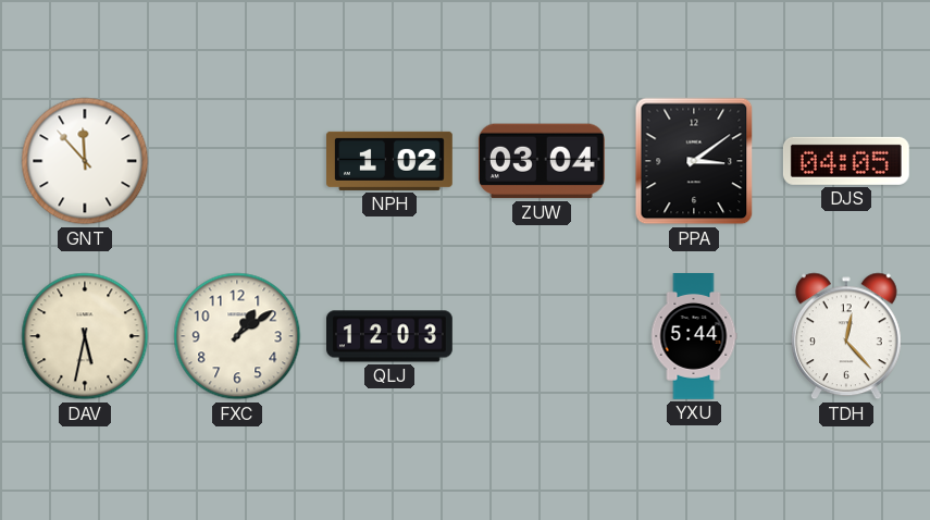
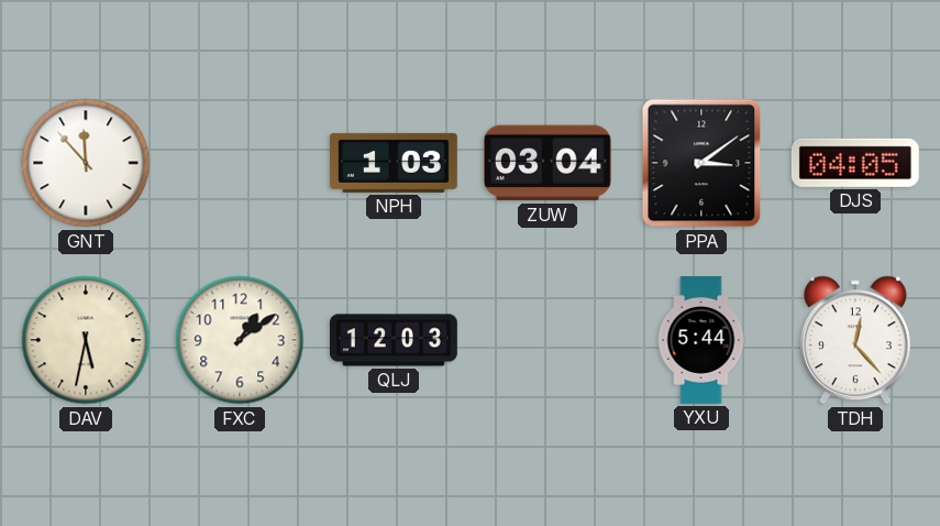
NPH: 1:02 -> 1:03
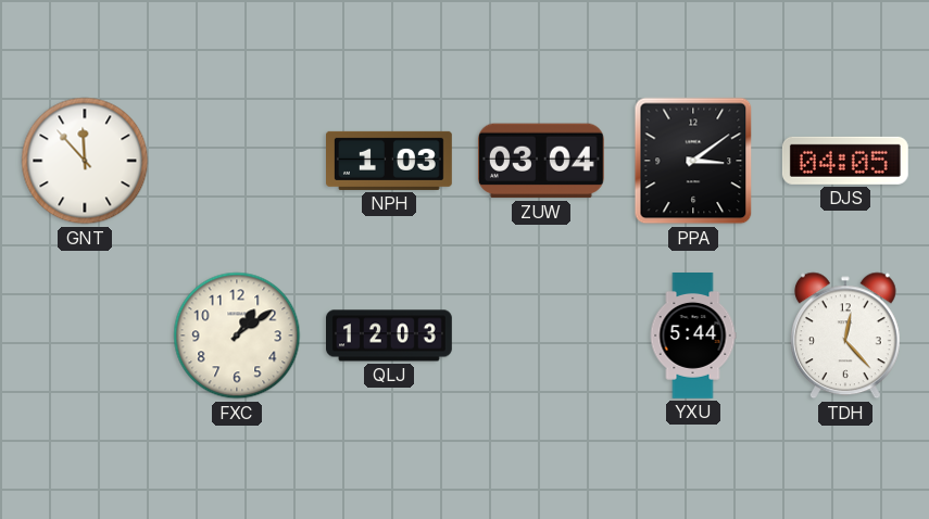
DAV: 5:32 -> none
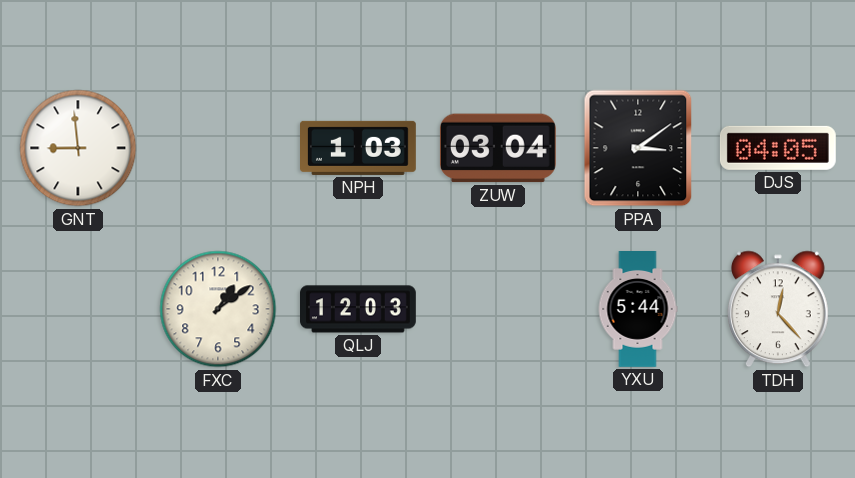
GNT: 11:53 -> 8:59
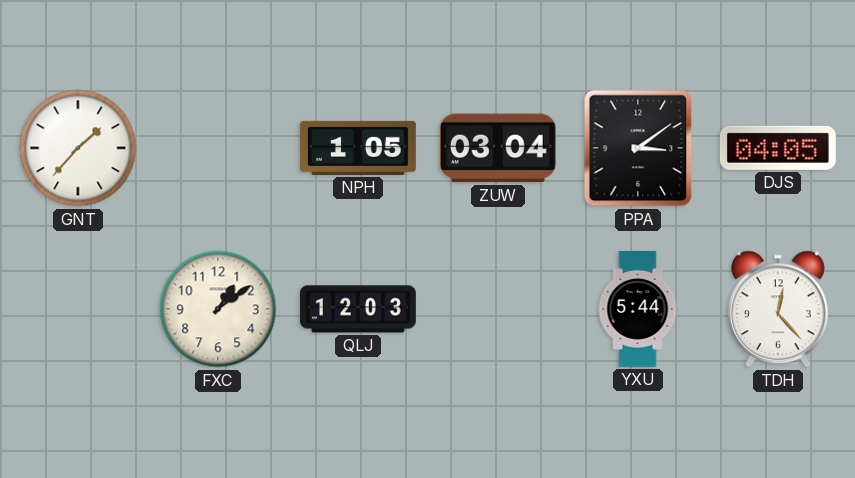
GNT: 8:59 -> 1:37
NPH: 1:03 -> 1:05
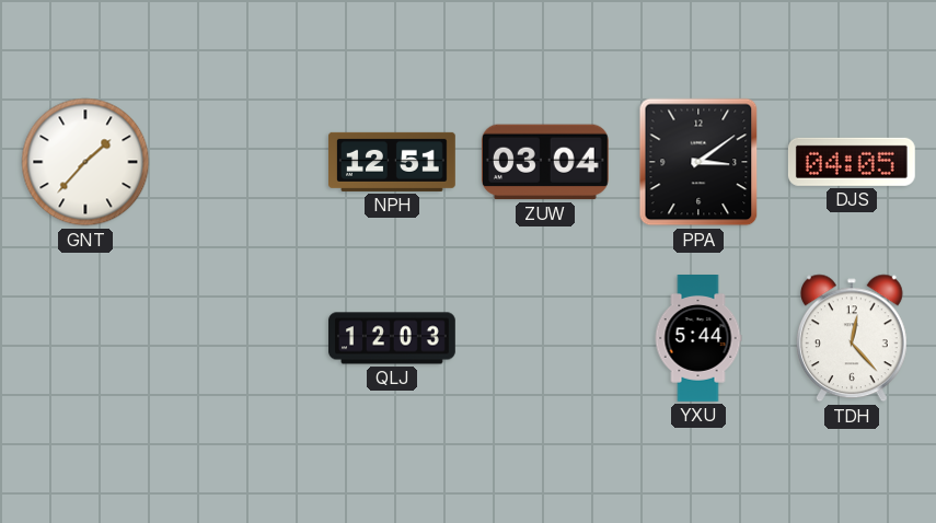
NPH: 1:05 -> 12:51
FXC: 1:09 -> none
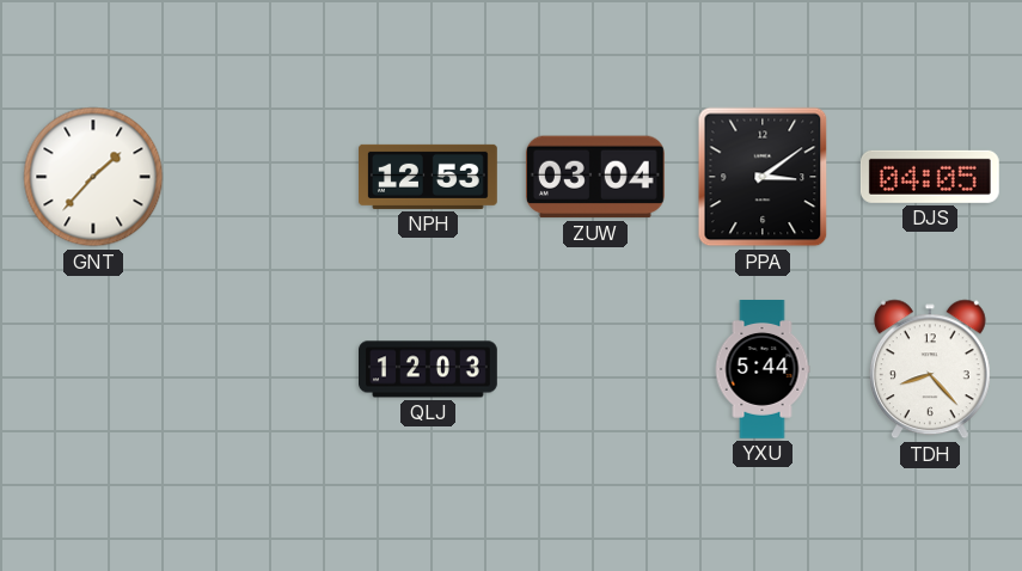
NPH: 12:51 -> 12:53
TDH: 12:23 -> 8:23
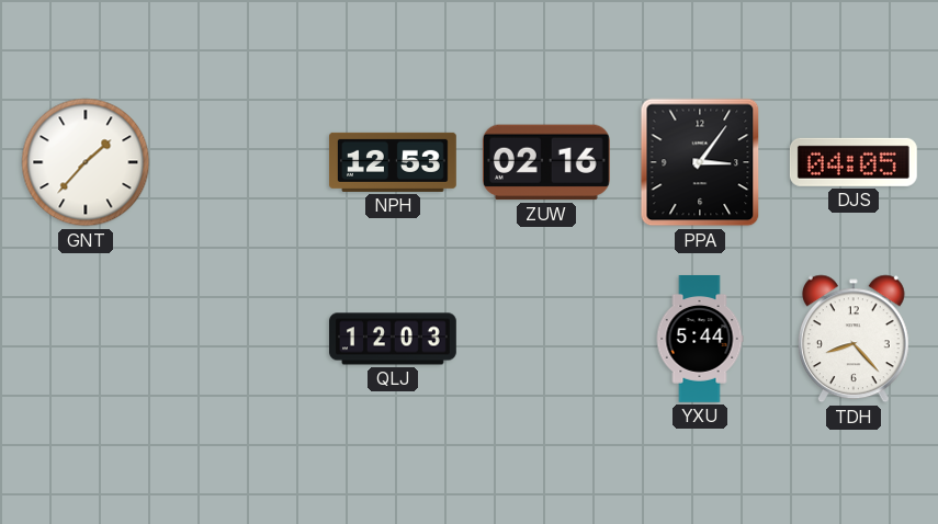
ZUW: 03:04 -> 02:16
PPA: 3:09 -> 3:06
